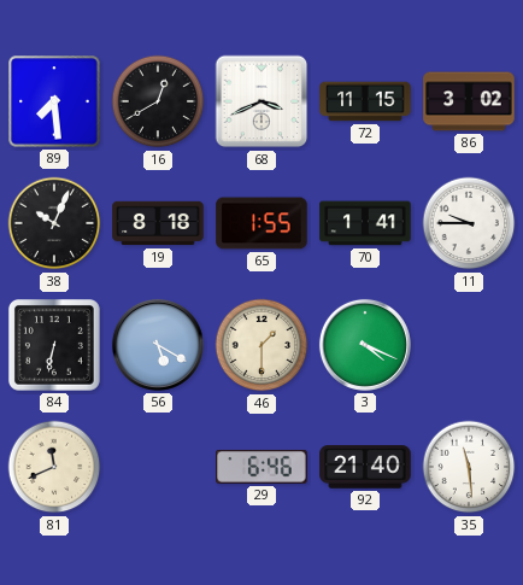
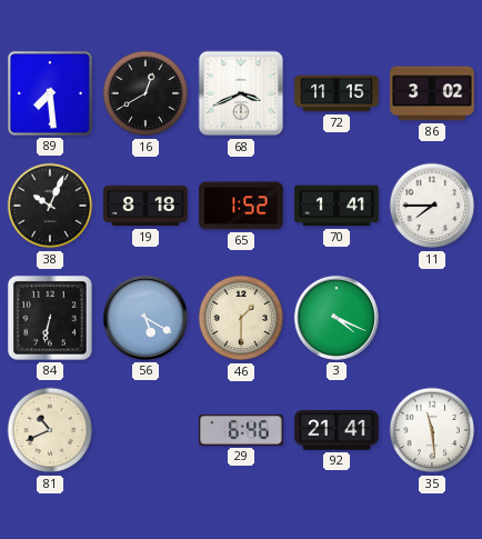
65: 1:55 -> 1:52
11: 9:45 -> 7:45
81: 11:41 -> 10:41
92: 21:40 -> 21:41
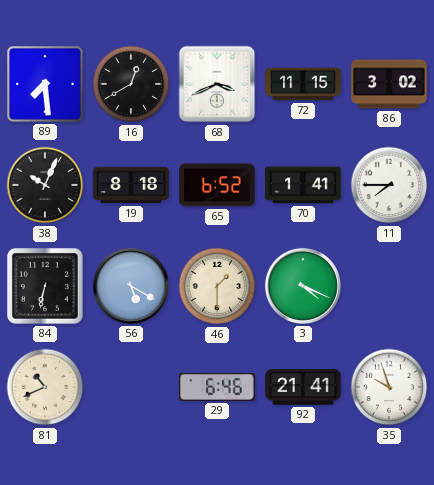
65: 1:52 -> 6:52
35: 11:29 -> 9:57
